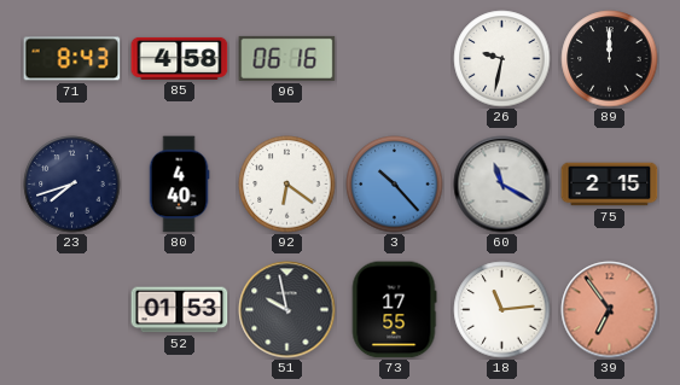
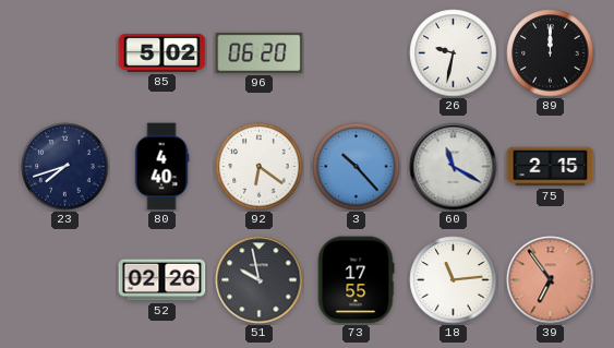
71: 8:43 -> none
85: 4:58 -> 5:02
96: 06:16 -> 06:20
52: 01:53 -> 02:26
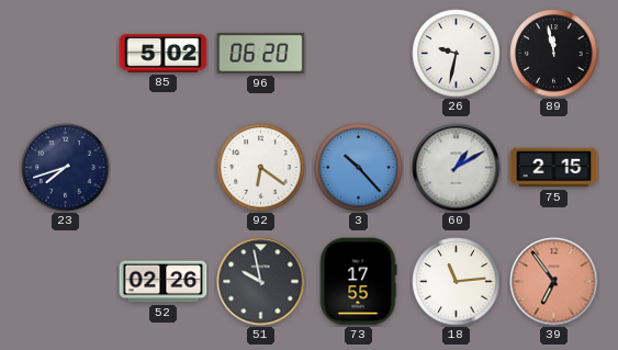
89: 12:00 -> 11:58
80: 4:40 -> none
60: 11:20 -> 1:10
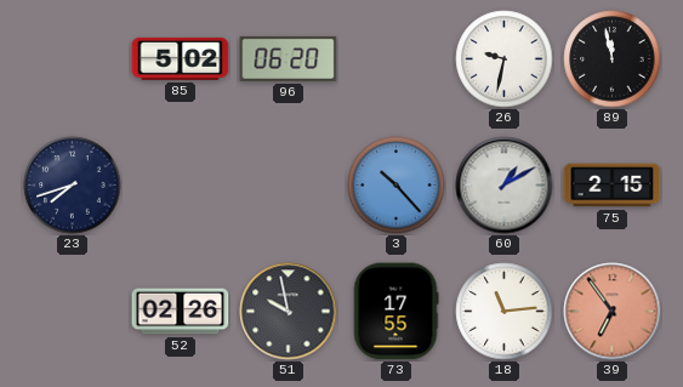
92: 6:21 -> none
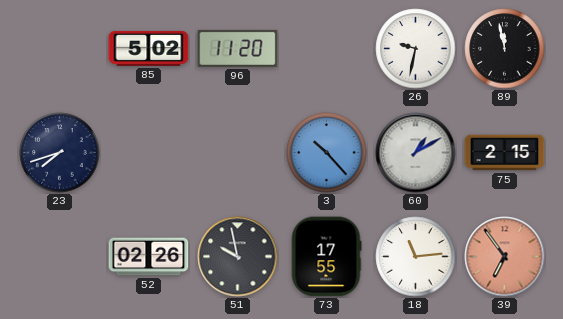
96: 06:20 -> 11:20
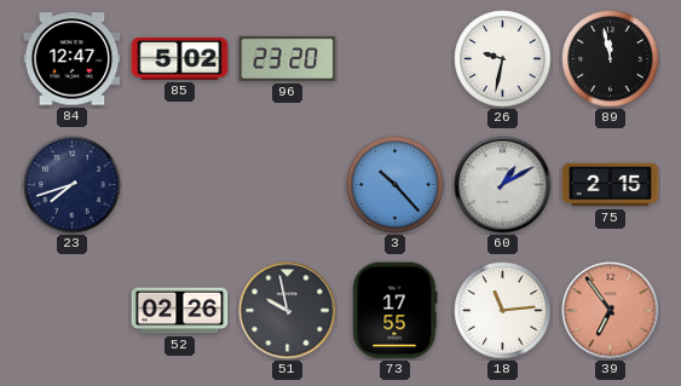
84: none -> 12:47
96: 11:20 -> 23:20
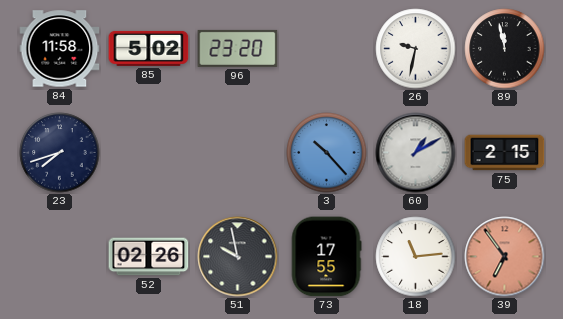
84: 12:47 -> 11:58
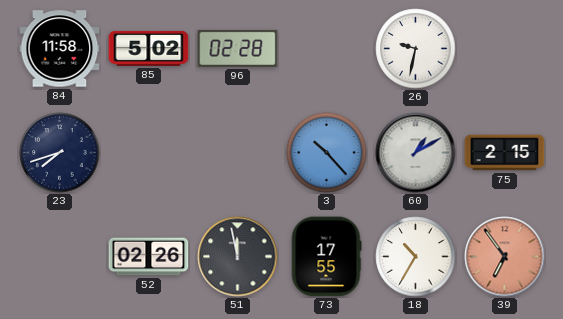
96: 23:20 -> 02:28
89: 11:58 -> none
51: 9:58 -> 11:58
18: 11:14 -> 10:35
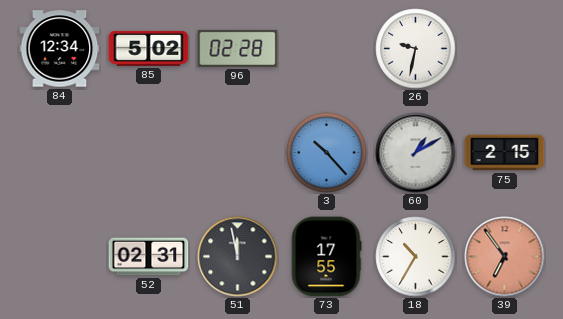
84: 11:58 -> 12:34
23: 7:42 -> none
52: 02:26 -> 02:31
